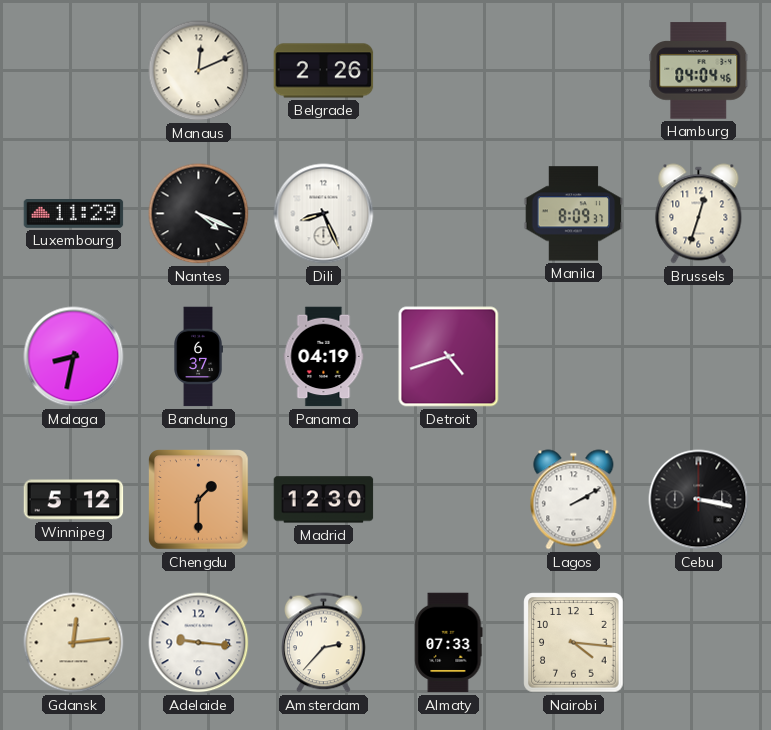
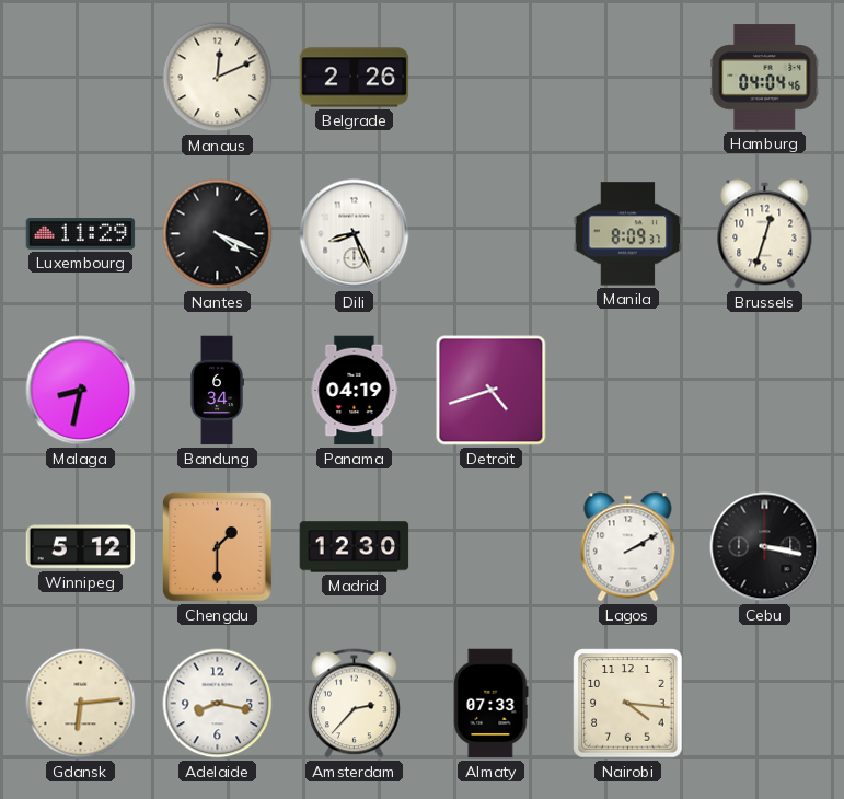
Bandung: 6:37 -> 6:34
Gdansk: 12:14 -> 6:14
Adelaide: 9:16 -> 8:17
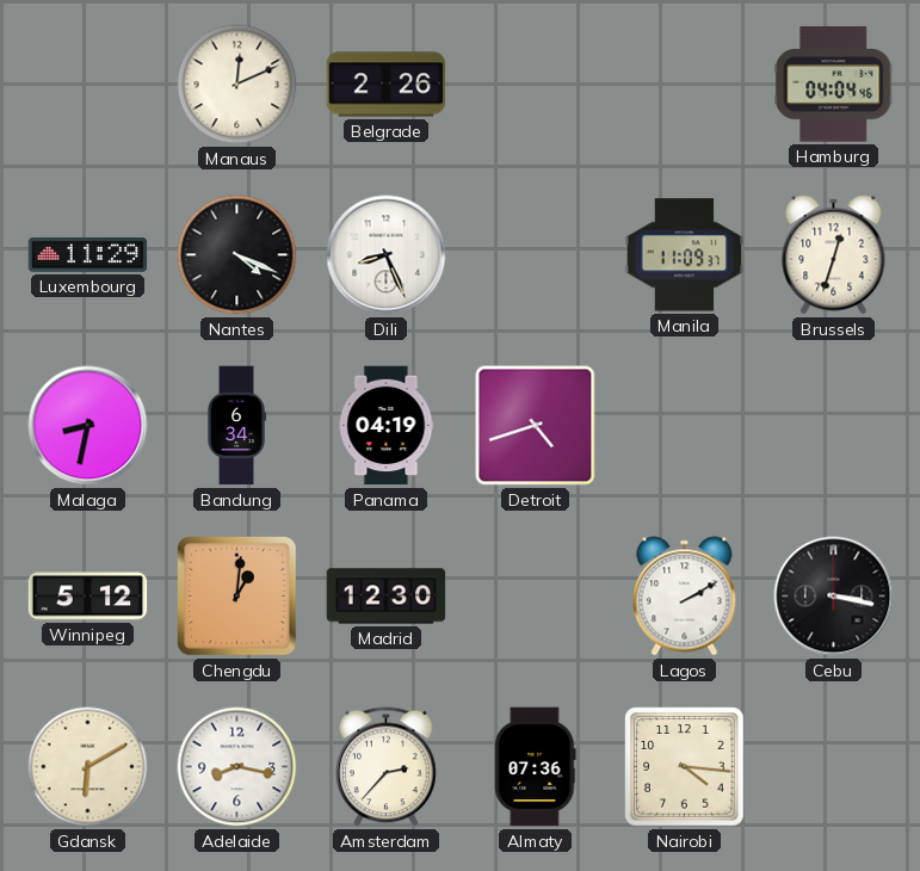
Manila: 8:09 -> 11:09
Chengdu: 1:30 -> 1:01
Gdansk: 6:14 -> 6:10
Almaty: 07:33 -> 07:36
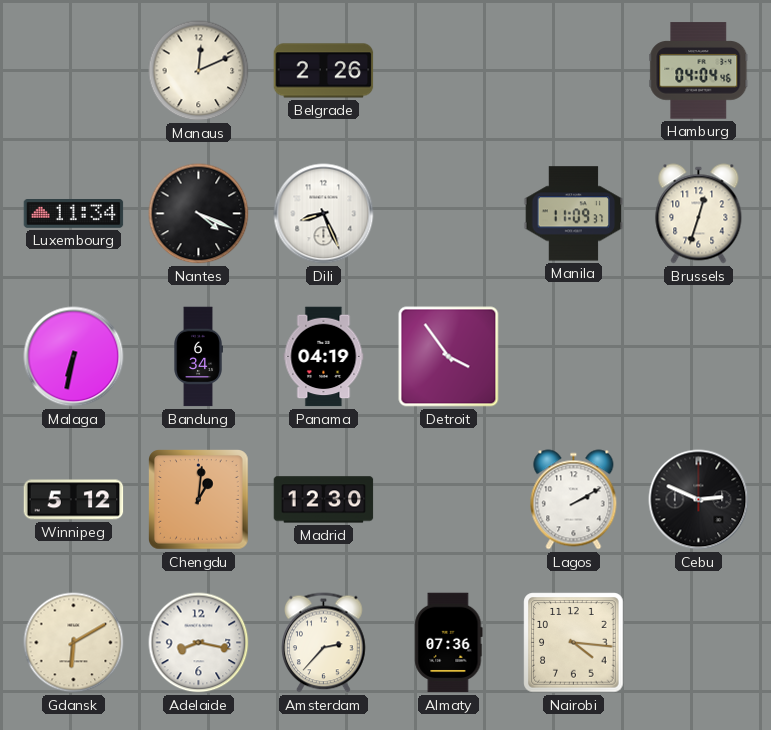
Luxembourg: 11:29 -> 11:34
Malaga: 8:32 -> 6:32
Detroit: 4:42 -> 3:54
Cebu: 3:17 -> 2:49
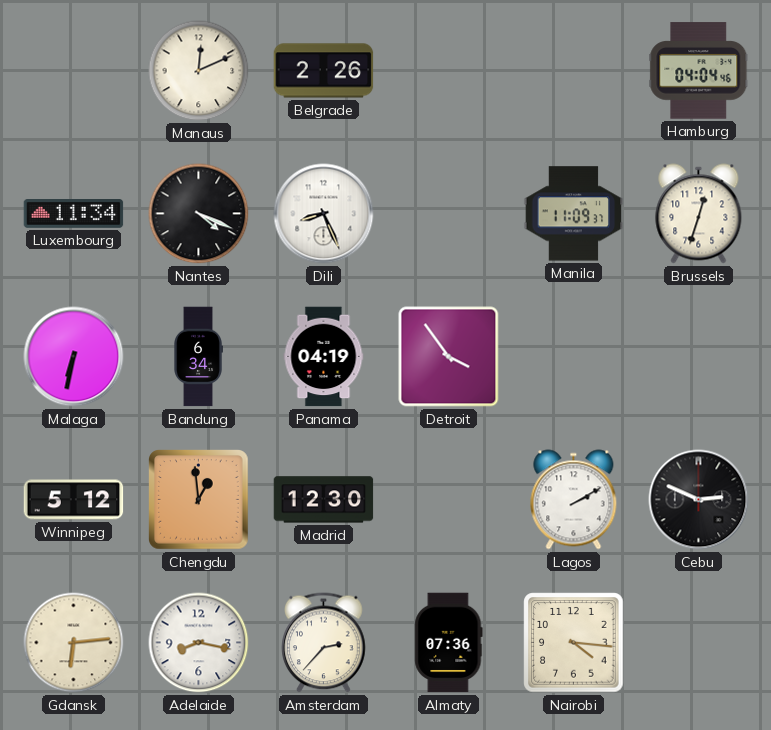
Chengdu: 1:01 -> 12:59
Gdansk: 6:10 -> 6:14
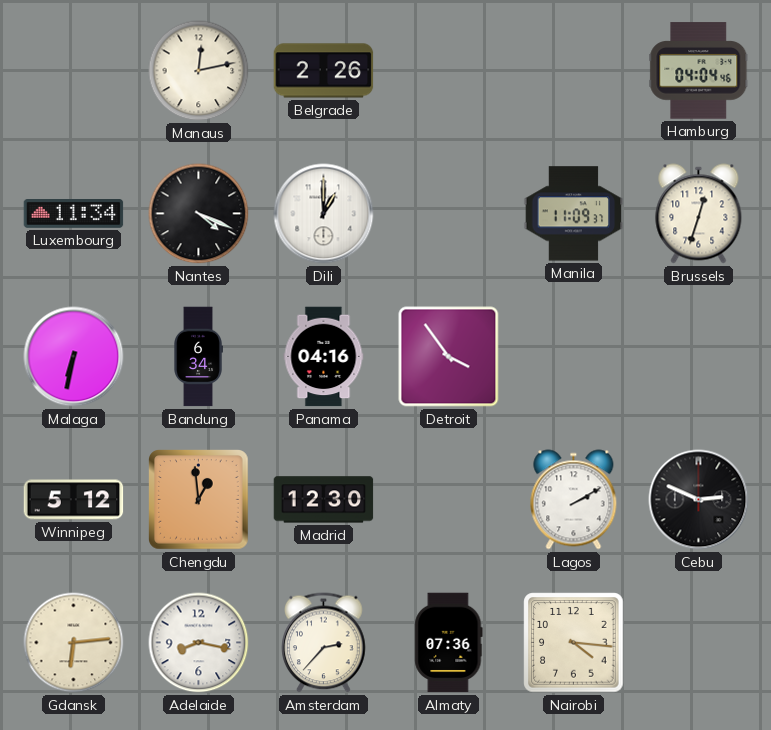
Manaus: 12:11 -> 12:13
Dili: 8:26 -> 1:00
Panama: 04:19 -> 04:16
